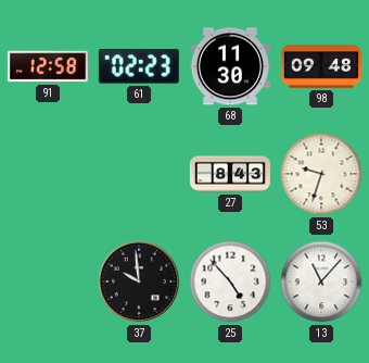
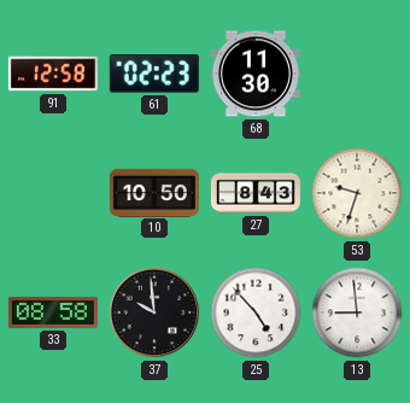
98: 09:48 -> none
10: none -> 10:50
33: none -> 08:58
13: 11:07 -> 8:59
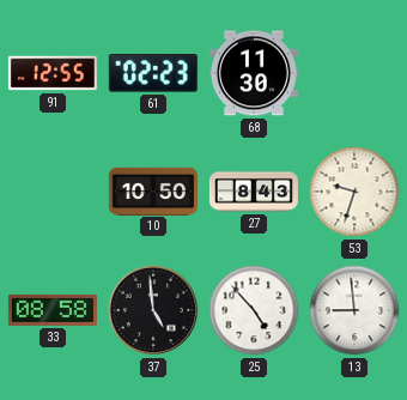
91: 12:58 -> 12:55
37: 9:59 -> 4:59
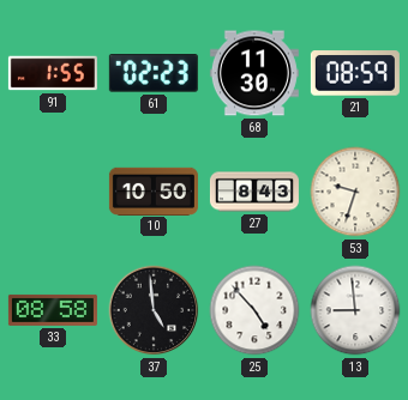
91: 12:55 -> 1:55
21: none -> 08:59
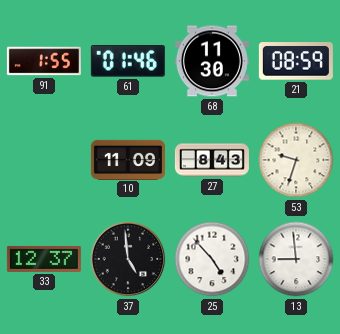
61: 02:23 -> 01:46
10: 10:50 -> 11:09
33: 08:58 -> 12:37
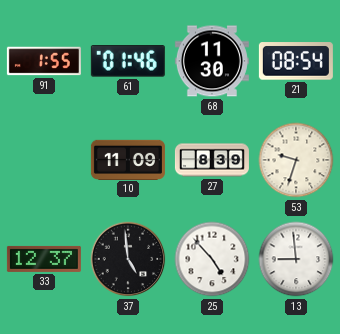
21: 08:59 -> 08:54
27: 8:43 -> 8:39
